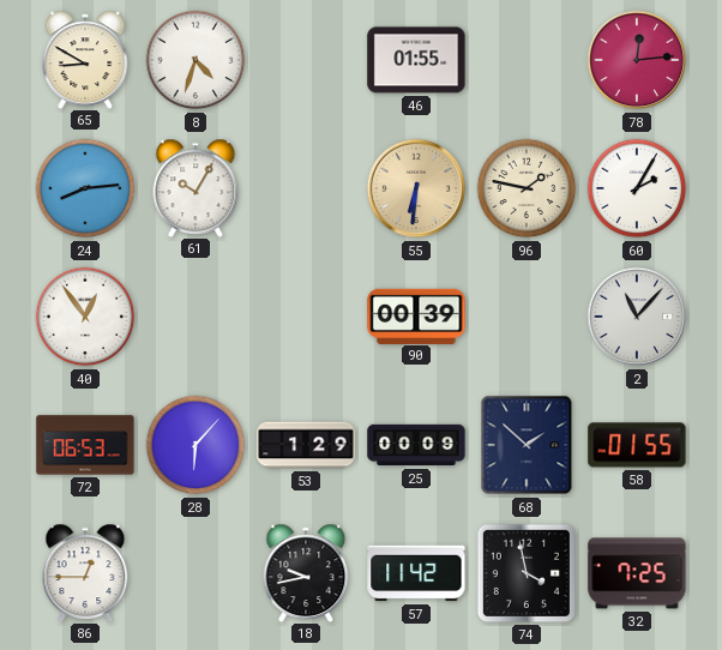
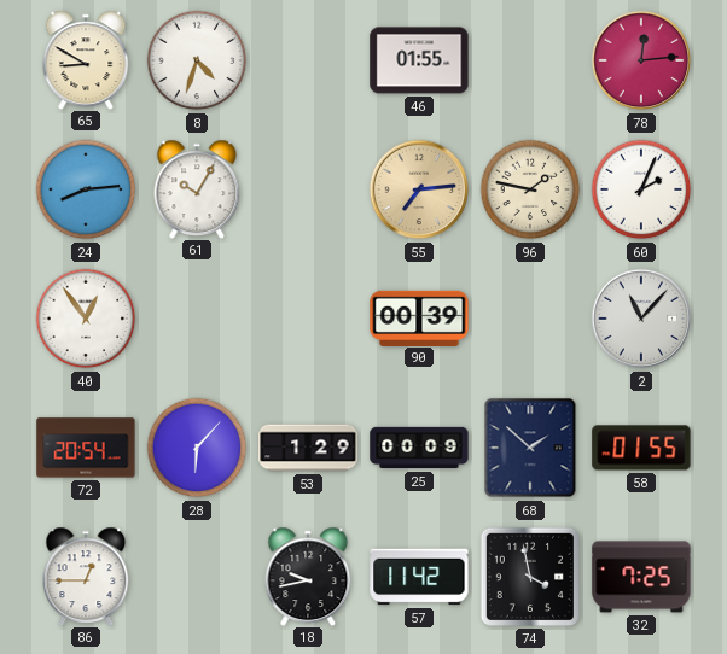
55: 6:31 -> 7:14
60: 2:05 -> 2:04
72: 06:53 -> 20:54
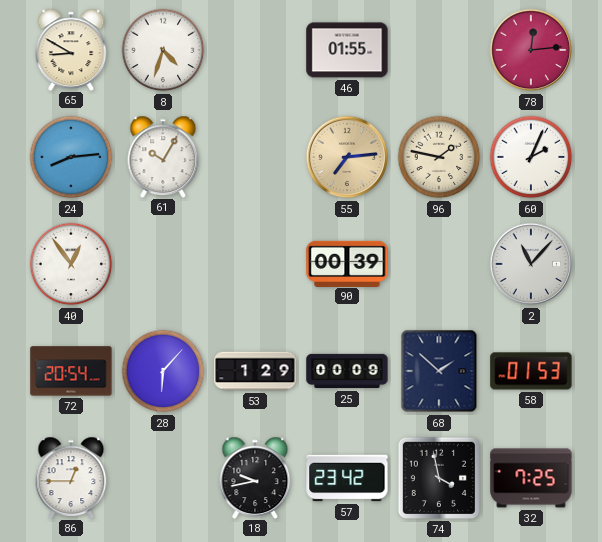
58: 01:55 -> 01:53
57: 11:42 -> 23:42
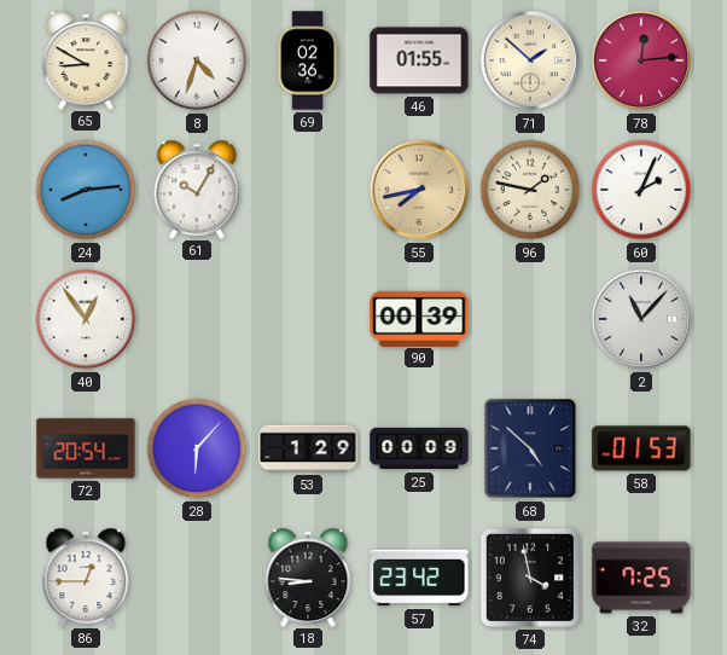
69: none -> 02:36
71: none -> 1:52
55: 7:14 -> 7:43
68: 1:52 -> 4:52
18: 9:43 -> 8:46
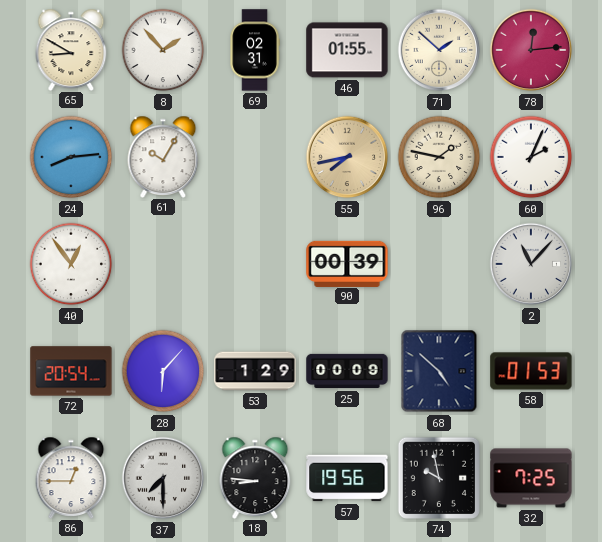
8: 4:33 -> 1:53
69: 02:36 -> 02:31
37: none -> 7:30
57: 23:42 -> 19:56
74: 3:58 -> 9:58
